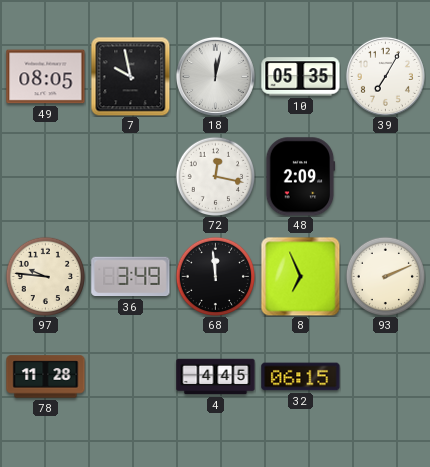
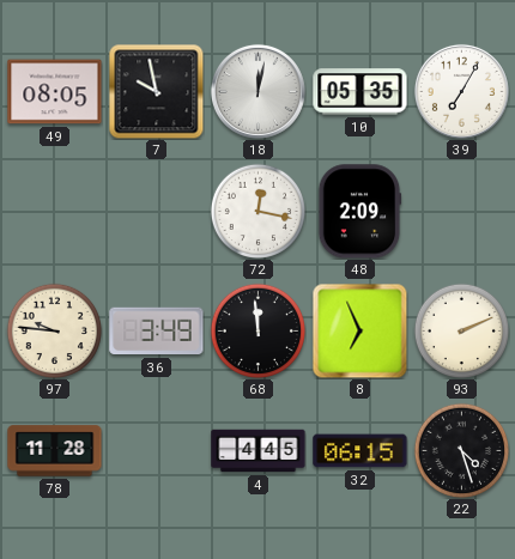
22: none -> 4:27
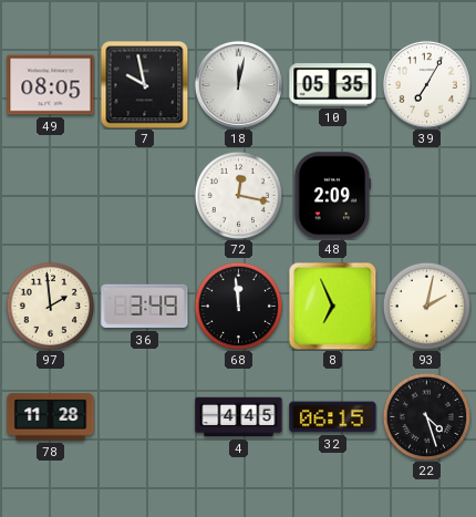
97: 9:46 -> 1:59
93: 2:11 -> 2:02
